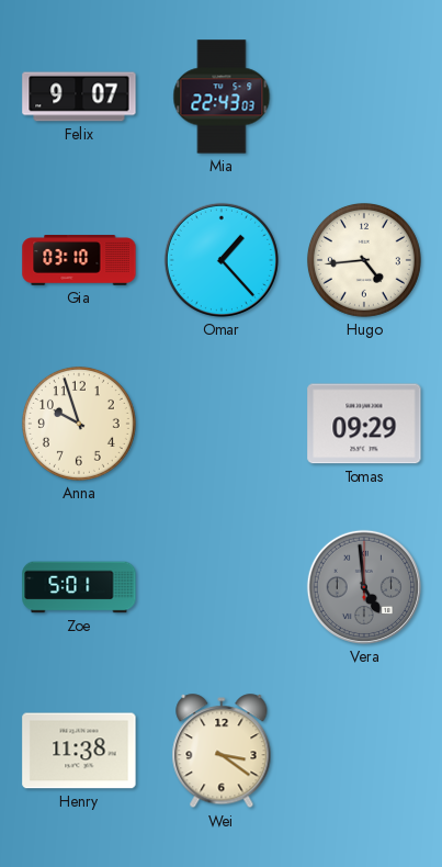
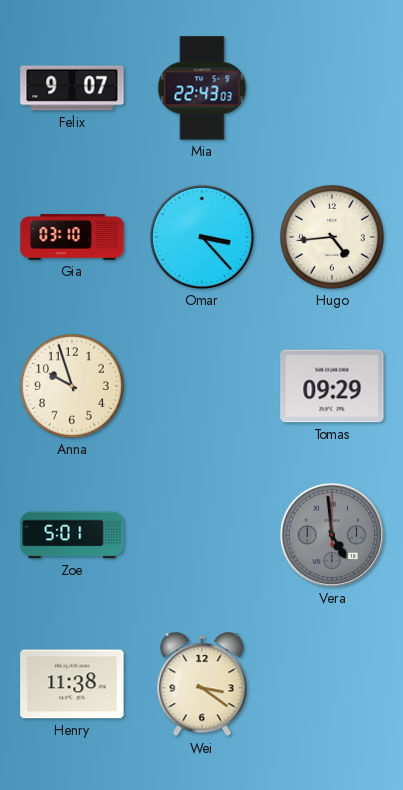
Omar: 1:23 -> 3:23
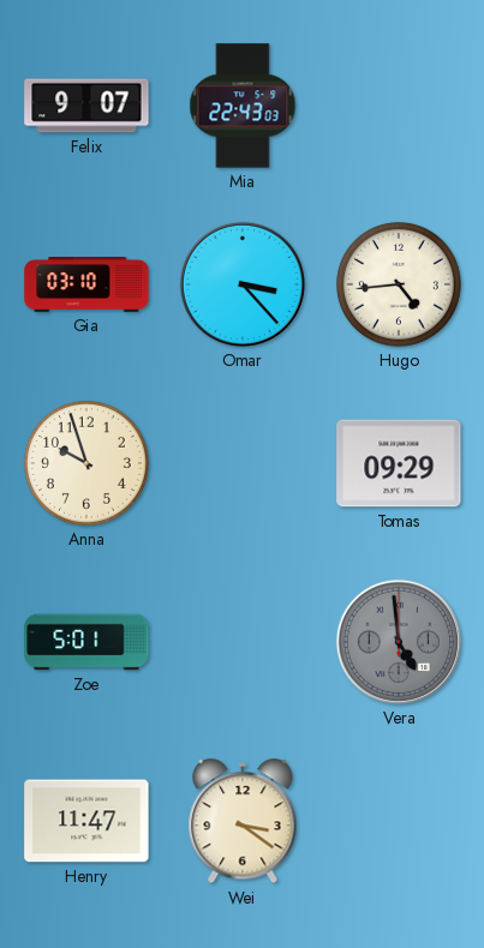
Henry: 11:38 -> 11:47
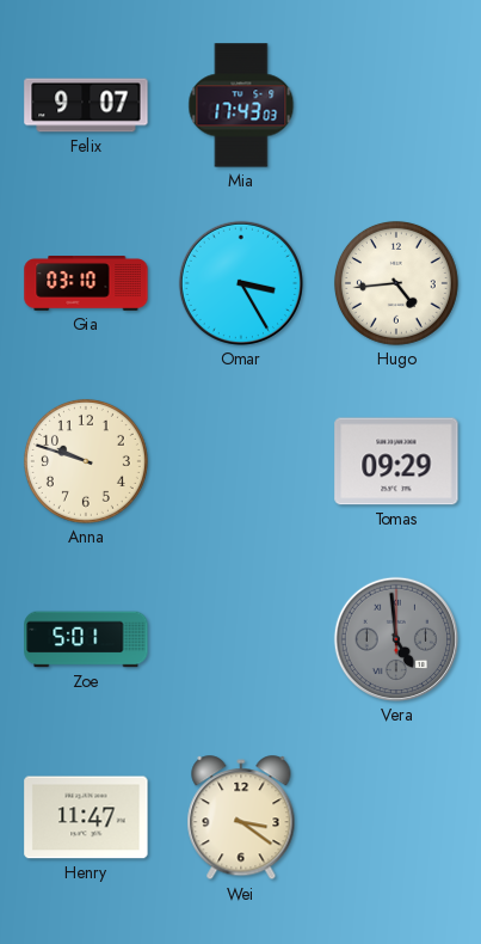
Mia: 22:43 -> 17:43
Omar: 3:23 -> 3:25
Anna: 9:57 -> 9:48
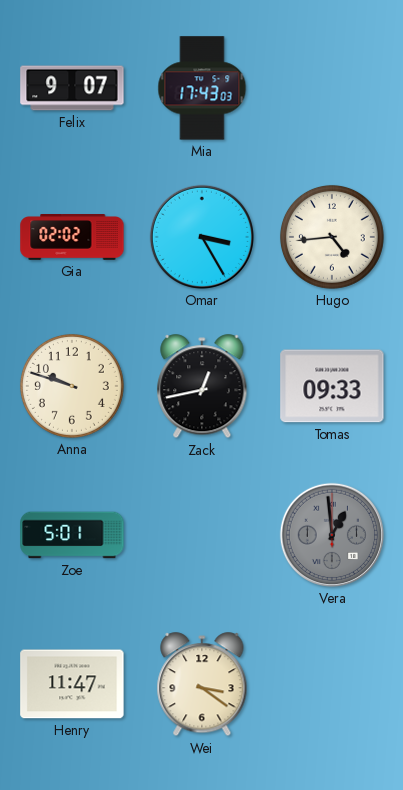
Gia: 03:10 -> 02:02
Zack: none -> 12:43
Tomas: 09:29 -> 09:33
Vera: 4:59 -> 12:59
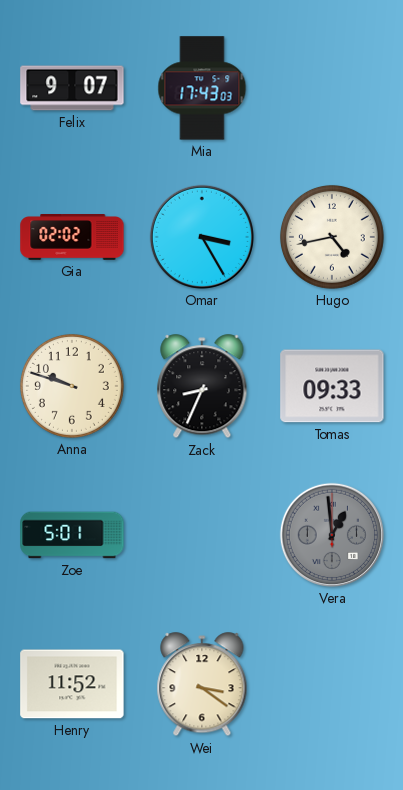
Hugo: 4:44 -> 4:43
Zack: 12:43 -> 8:34
Henry: 11:47 -> 11:52
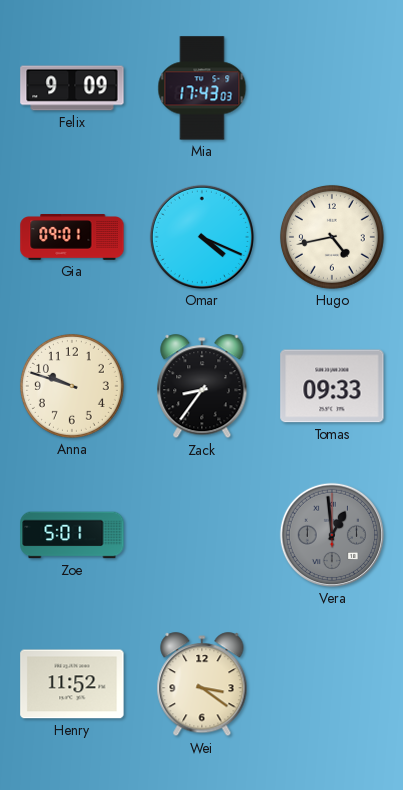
Felix: 9:07 -> 9:09
Gia: 02:02 -> 09:01
Omar: 3:25 -> 4:19
Zack: 8:34 -> 8:36
